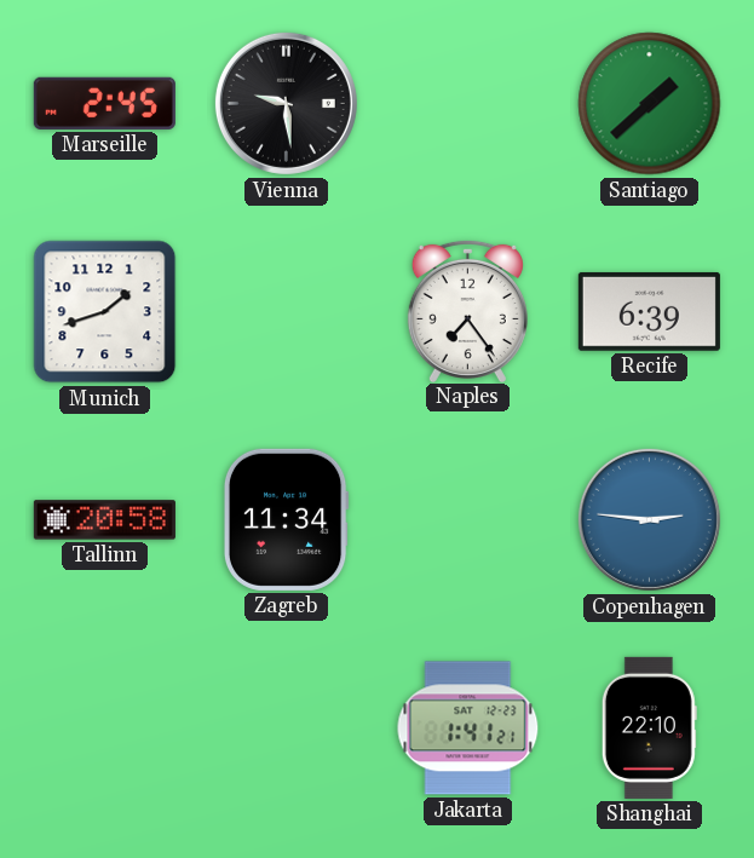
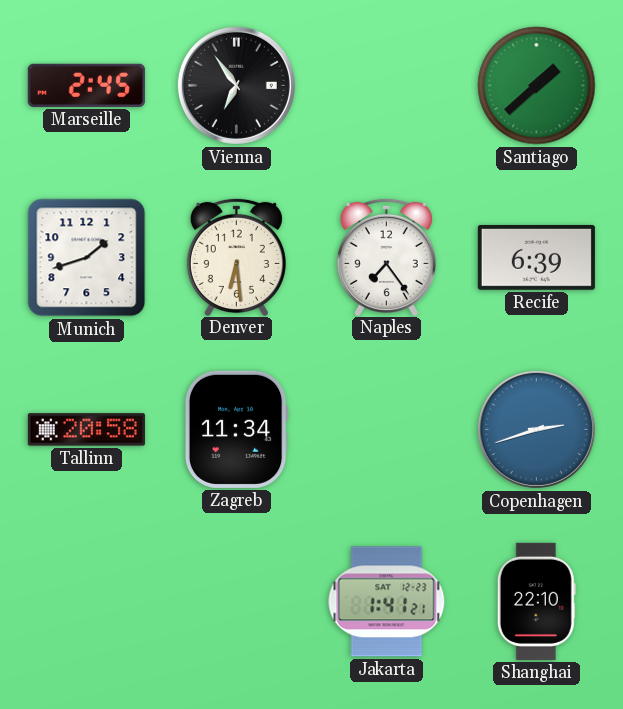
Vienna: 9:29 -> 6:54
Denver: none -> 6:29
Copenhagen: 2:46 -> 2:42
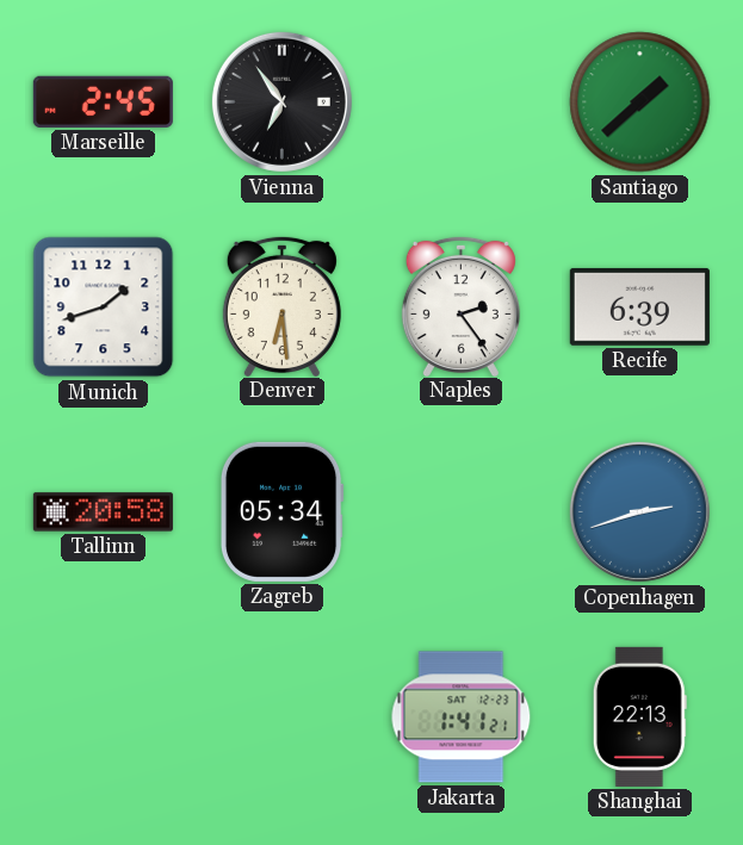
Naples: 7:24 -> 2:24
Zagreb: 11:34 -> 05:34
Shanghai: 22:10 -> 22:13
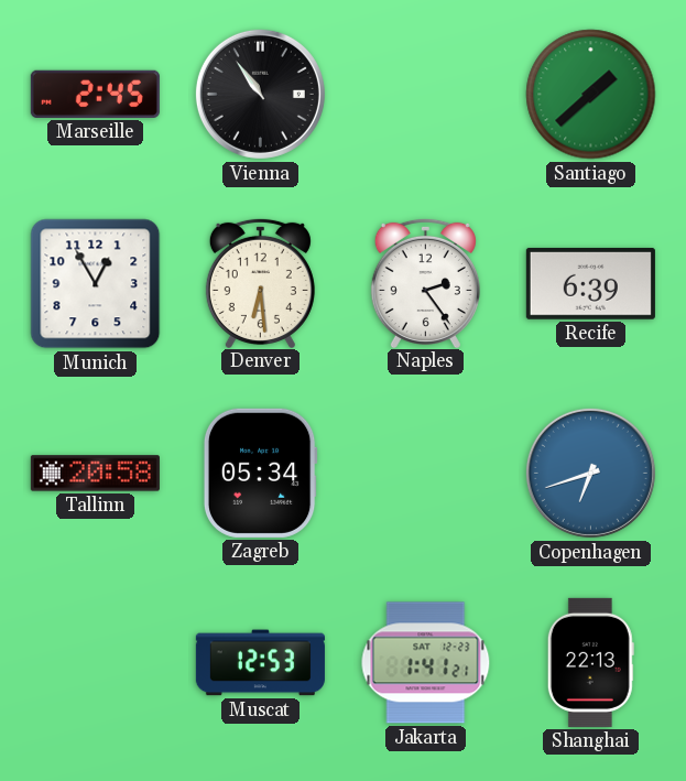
Vienna: 6:54 -> 10:54
Munich: 1:42 -> 12:55
Copenhagen: 2:42 -> 6:42
Muscat: none -> 12:53
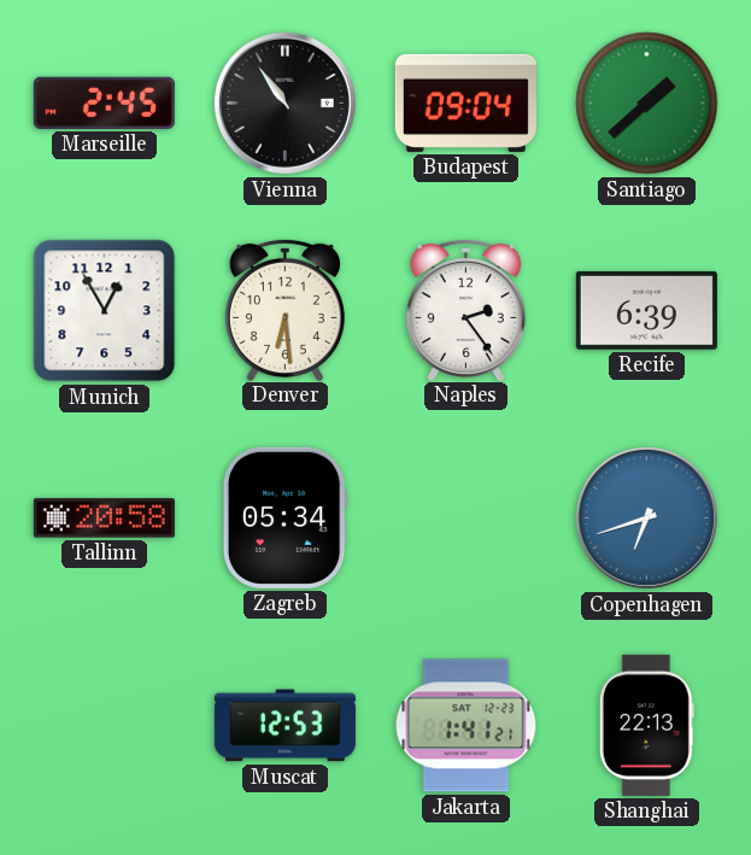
Budapest: none -> 09:04
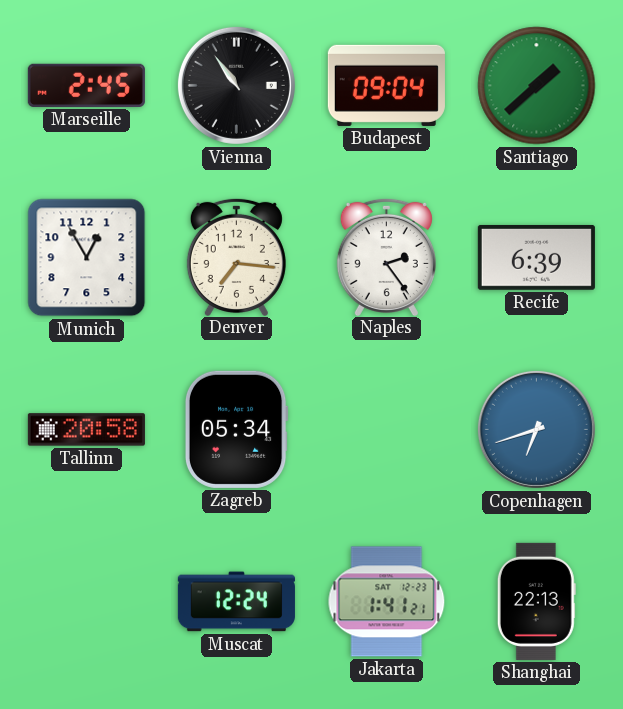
Denver: 6:29 -> 7:16
Muscat: 12:53 -> 12:24
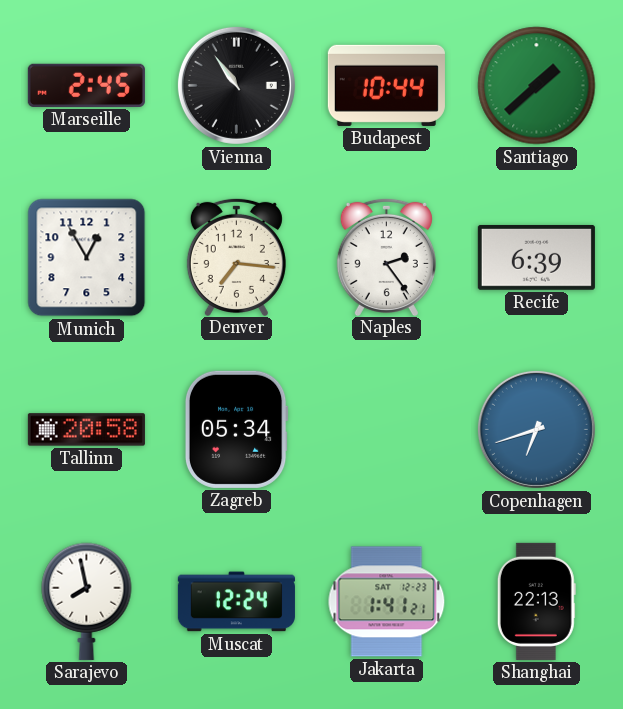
Budapest: 09:04 -> 10:44
Sarajevo: none -> 7:58
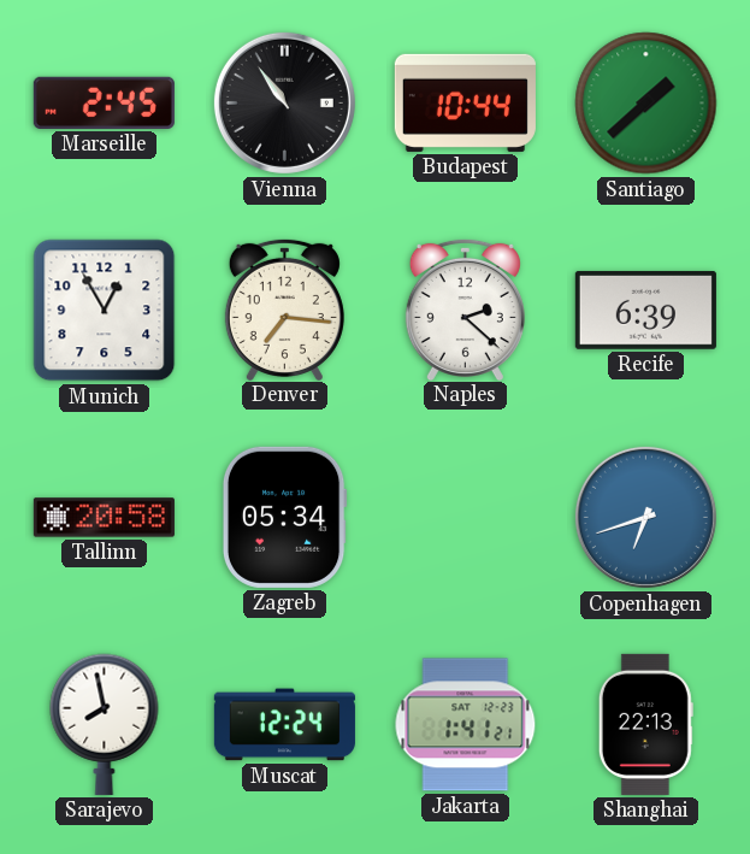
Naples: 2:24 -> 2:22
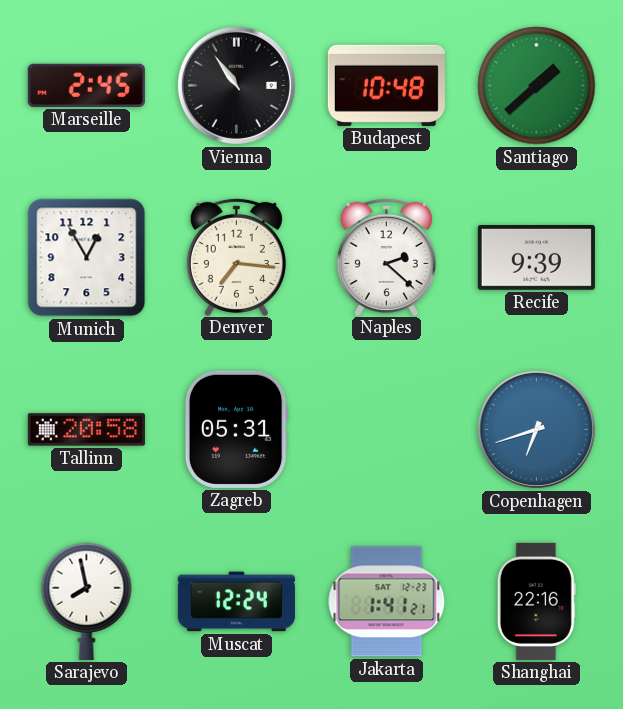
Budapest: 10:44 -> 10:48
Recife: 6:39 -> 9:39
Zagreb: 05:34 -> 05:31
Shanghai: 22:13 -> 22:16
